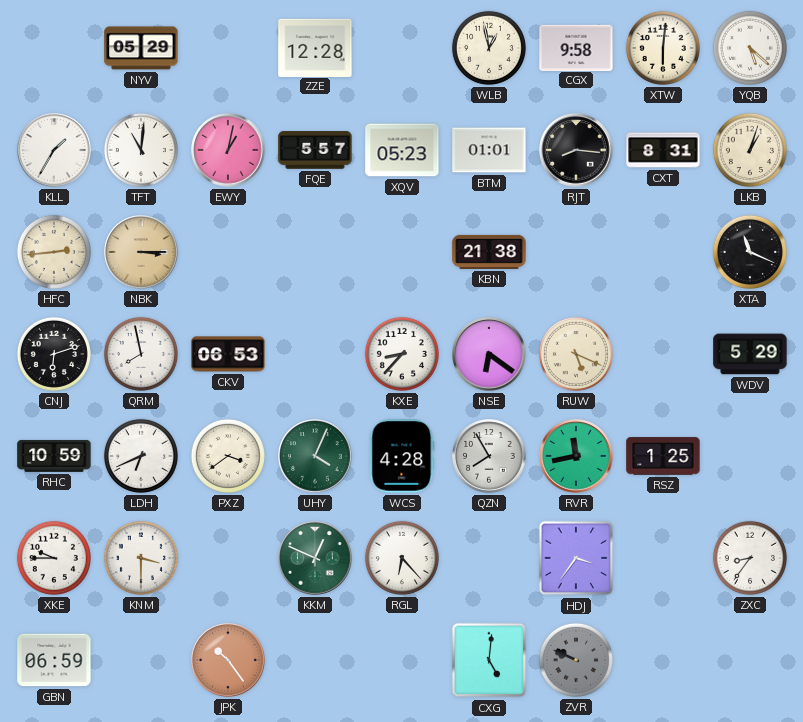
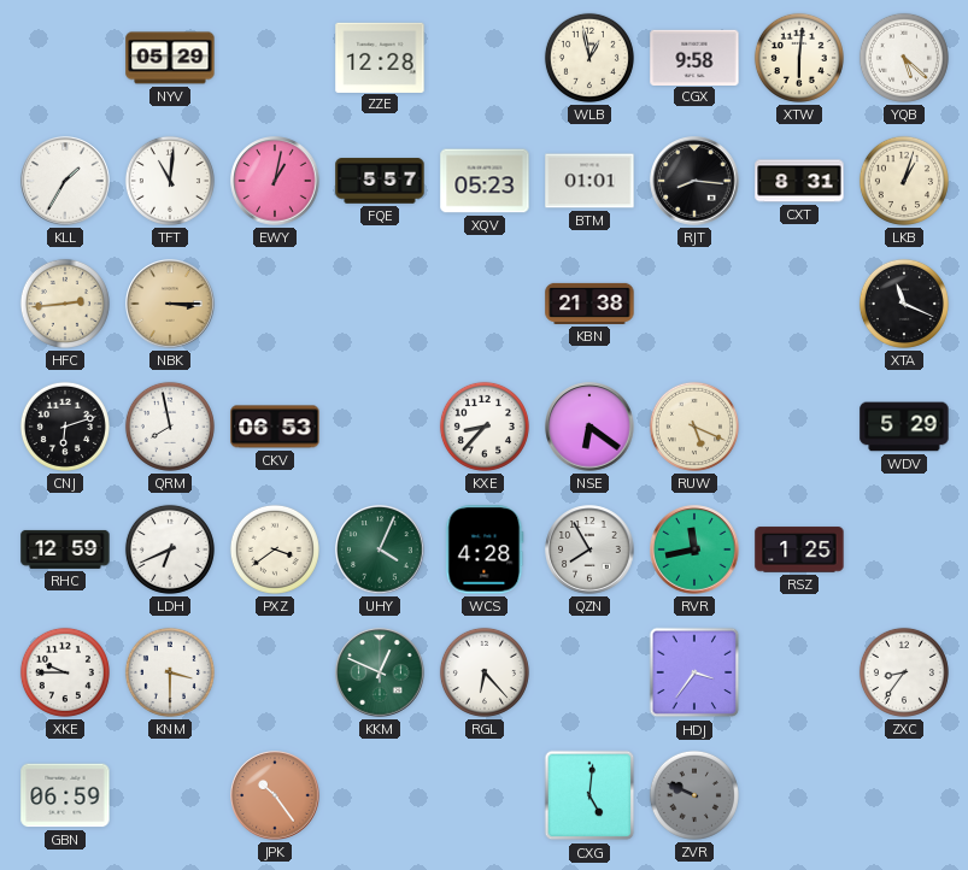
RHC: 10:59 -> 12:59
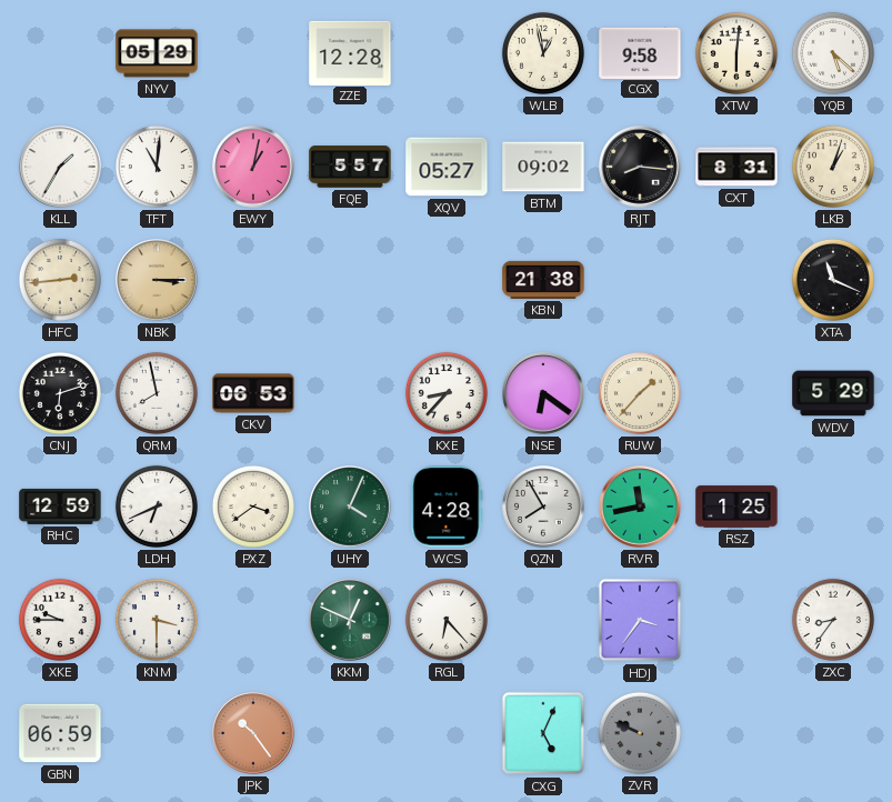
XQV: 05:23 -> 05:27
BTM: 01:01 -> 09:02
RUW: 5:19 -> 1:37
CXG: 5:01 -> 5:04
